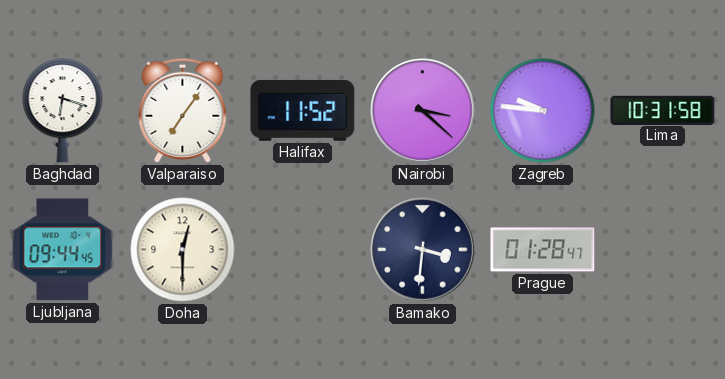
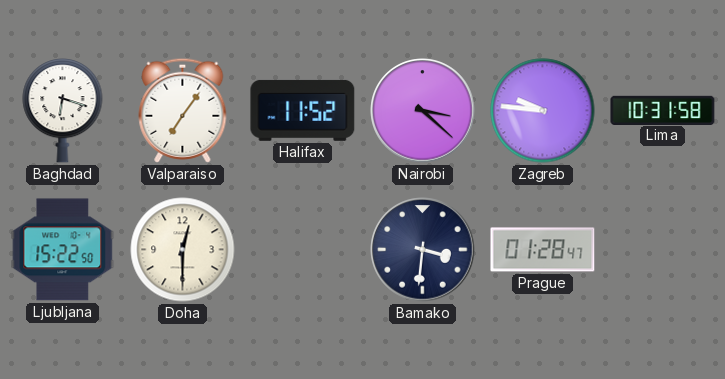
Ljubljana: 09:44 -> 15:22
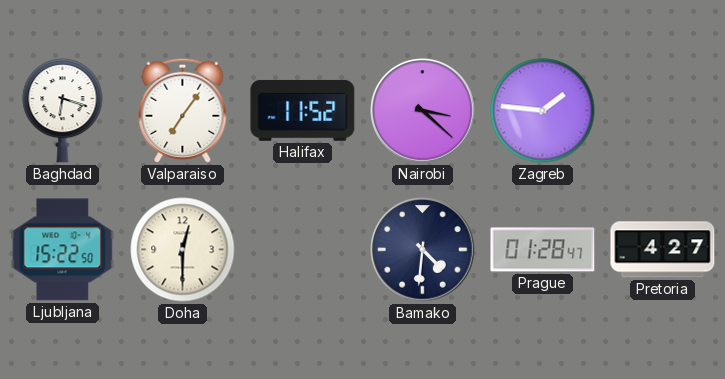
Zagreb: 9:46 -> 1:46
Lima: 10:31 -> none
Bamako: 3:31 -> 4:31
Pretoria: none -> 4:27
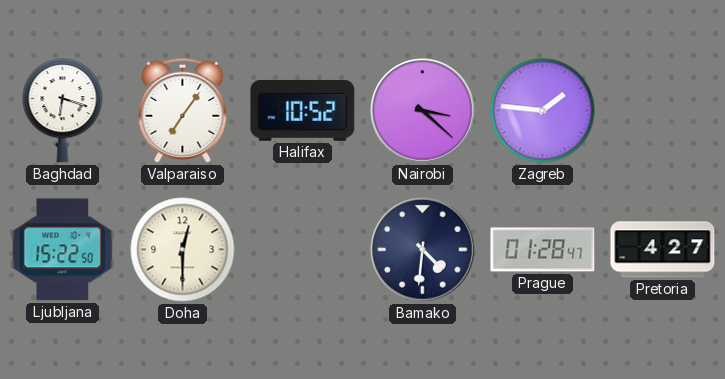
Halifax: 11:52 -> 10:52
